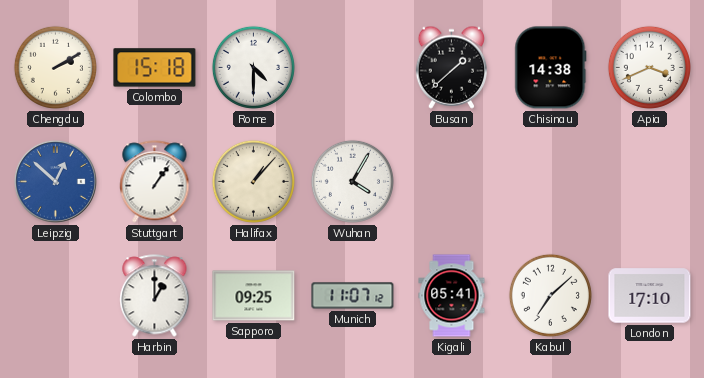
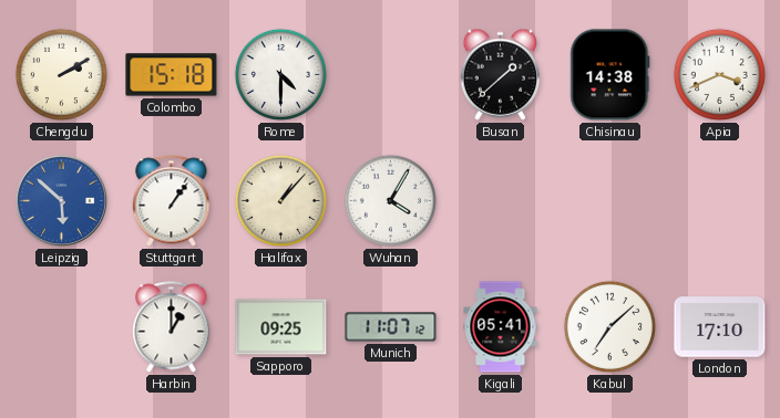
Leipzig: 12:52 -> 5:52
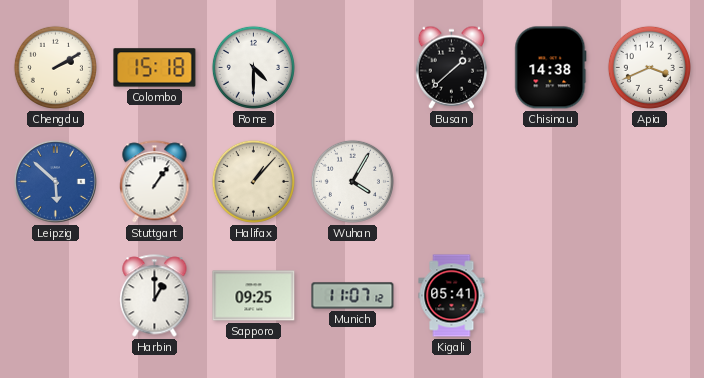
Kabul: 7:08 -> none
London: 17:10 -> none
